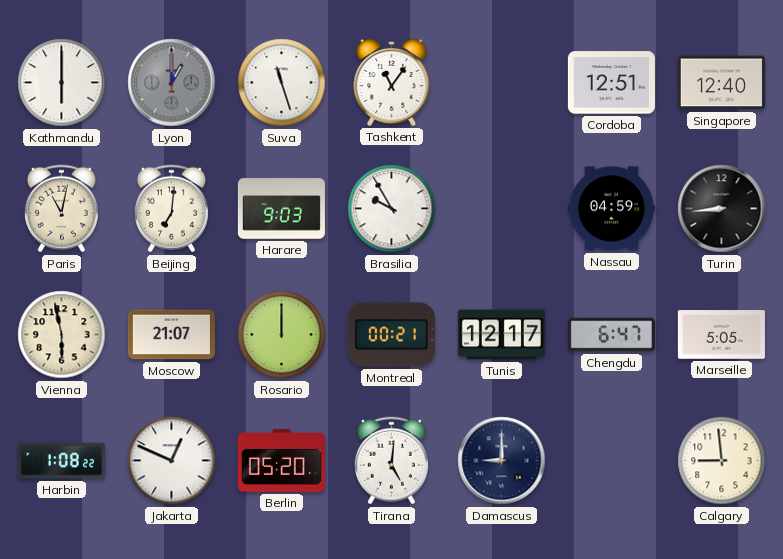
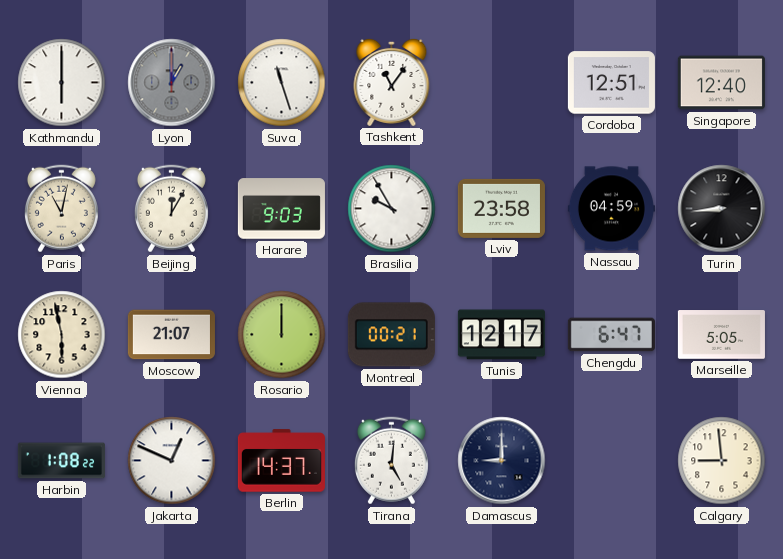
Beijing: 7:01 -> 12:05
Lviv: none -> 23:58
Berlin: 05:20 -> 14:37
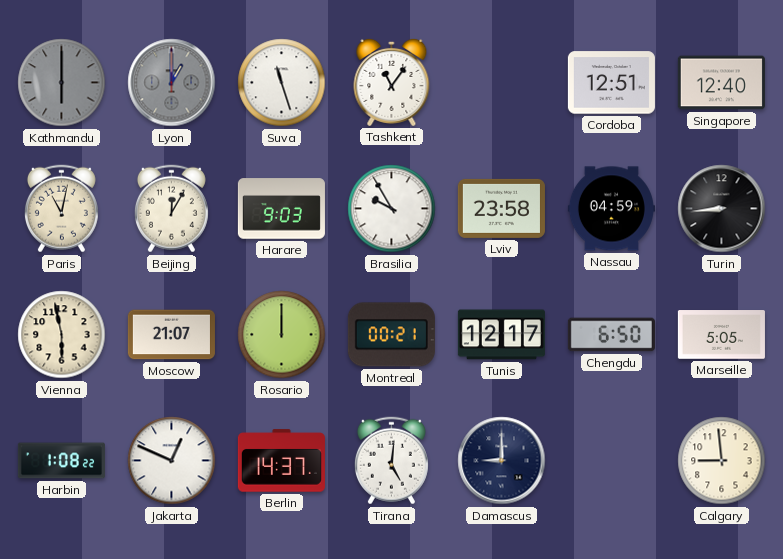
Kathmandu dial: white -> grey
Chengdu: 6:47 -> 6:50
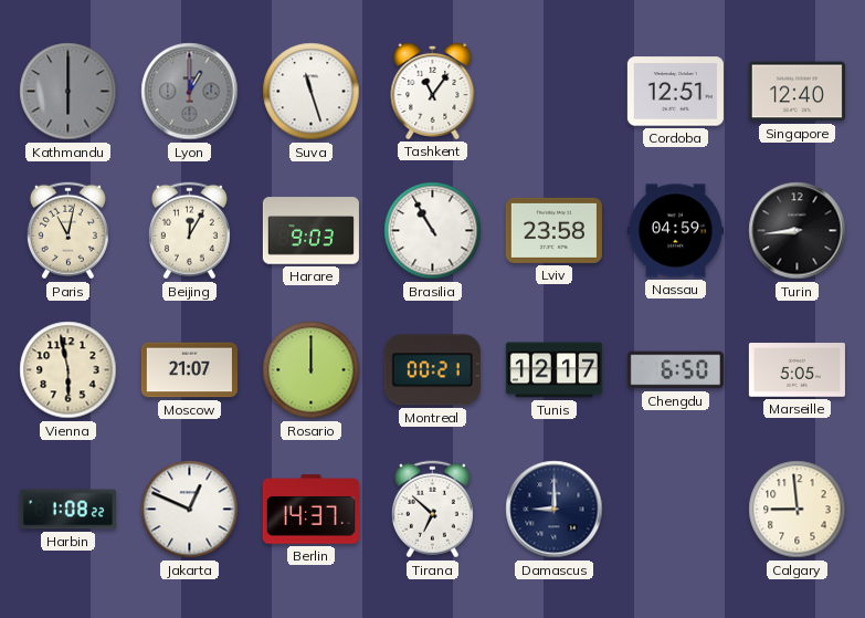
Brasilia: 9:55 -> 10:55
Tirana: 5:01 -> 6:52
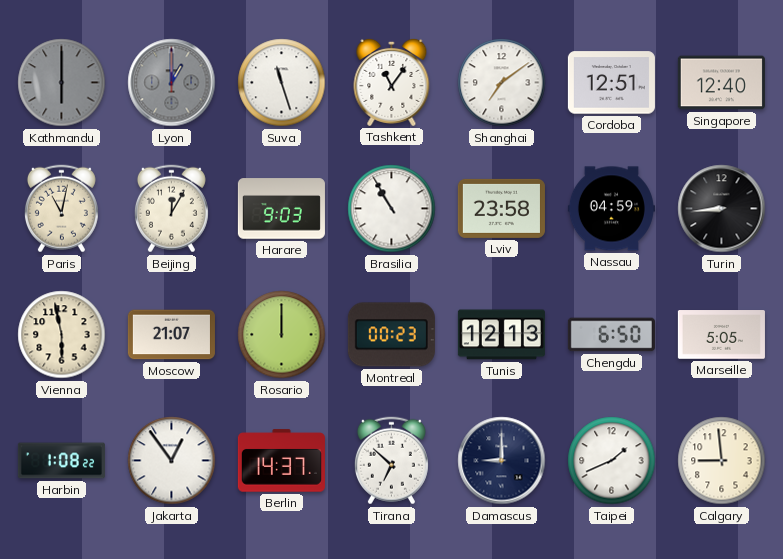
Shanghai: none -> 7:09
Montreal: 00:21 -> 00:23
Tunis: 12:17 -> 12:13
Jakarta: 12:49 -> 12:54
Taipei: none -> 1:41
